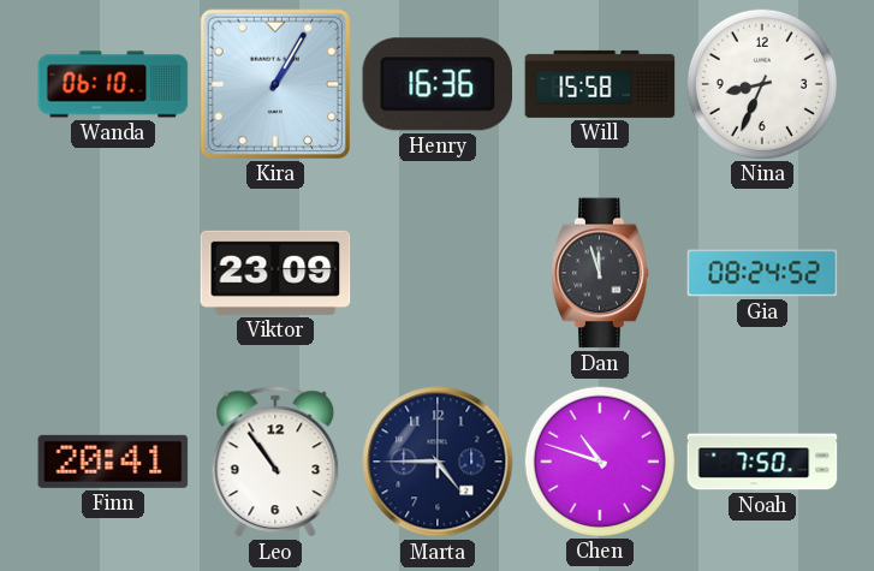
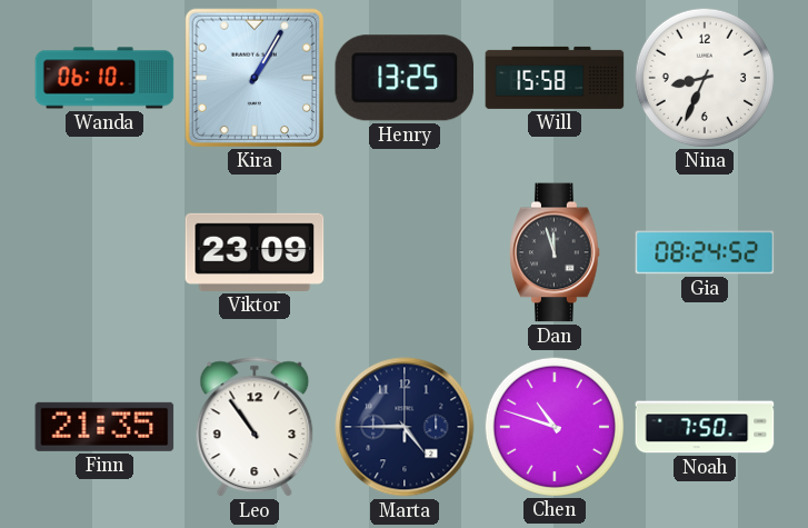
Henry: 16:36 -> 13:25
Finn: 20:41 -> 21:35
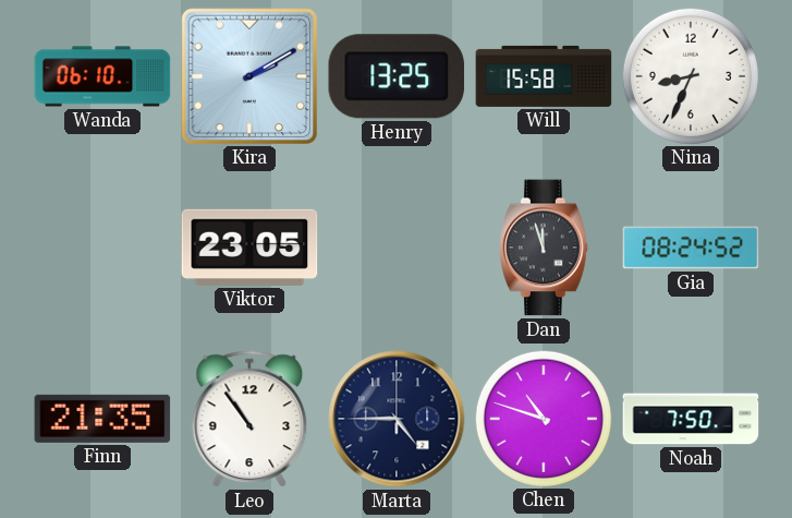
Kira: 1:05 -> 2:10
Viktor: 23:09 -> 23:05
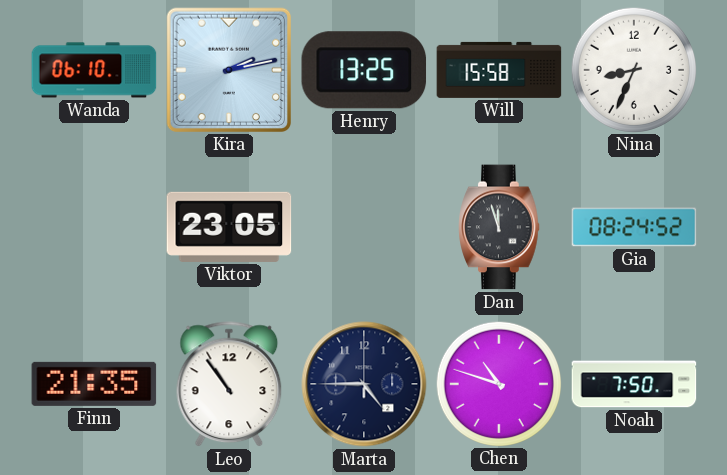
Kira: 2:10 -> 2:13
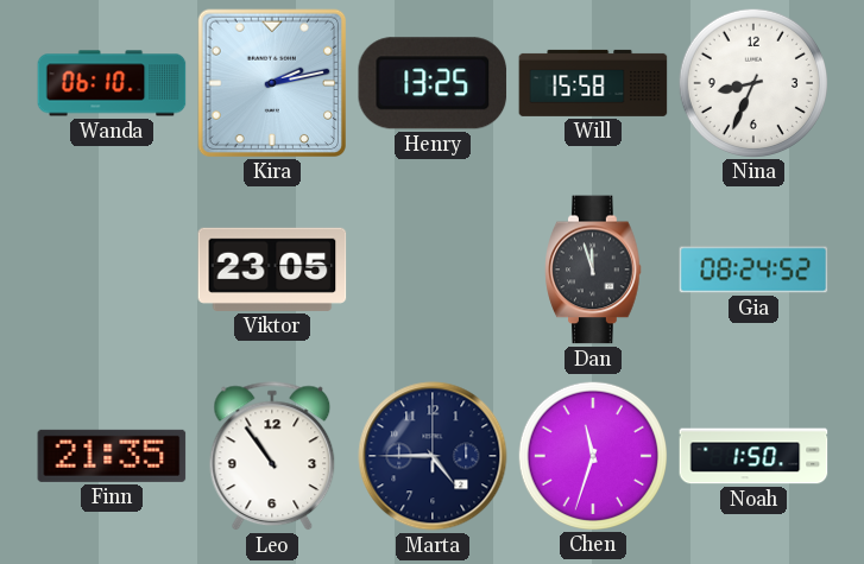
Chen: 10:48 -> 11:33
Noah: 7:50 -> 1:50
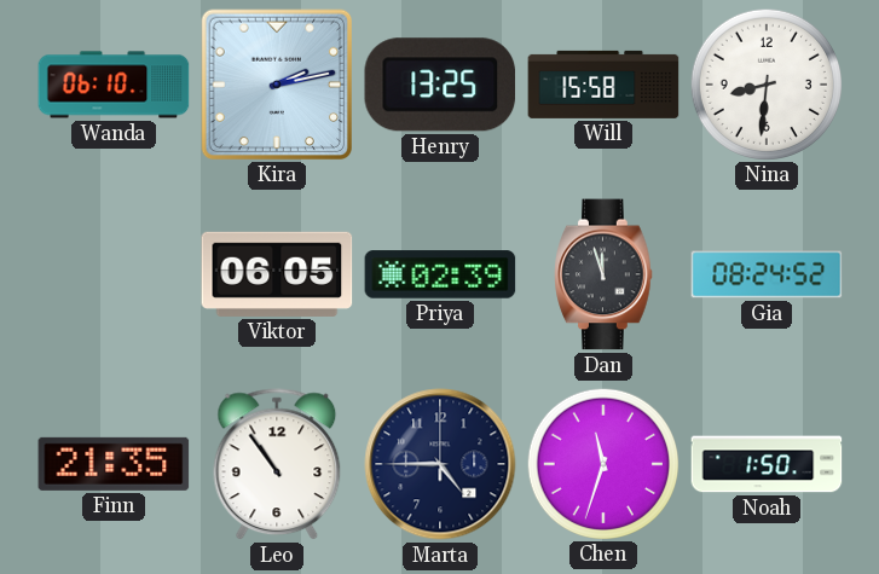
Nina: 8:34 -> 8:31
Viktor: 23:05 -> 06:05
Priya: none -> 02:39
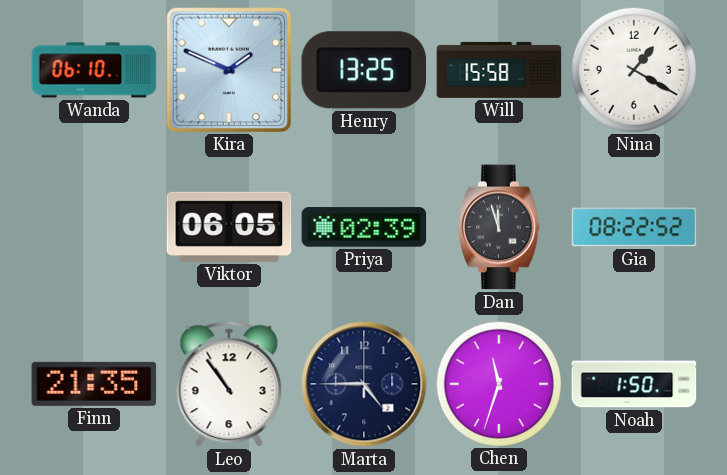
Kira: 2:13 -> 1:49
Nina: 8:31 -> 1:20
Gia: 08:24 -> 08:22
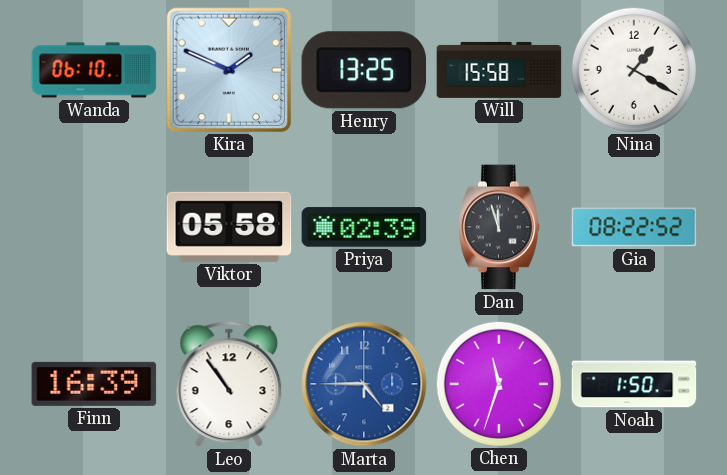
Viktor: 06:05 -> 05:58
Finn: 21:35 -> 16:39
Marta dial: navy -> blue
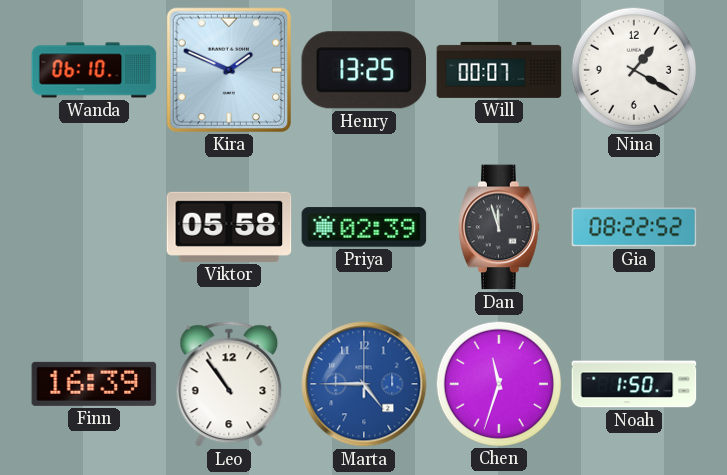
Will: 15:58 -> 00:07
